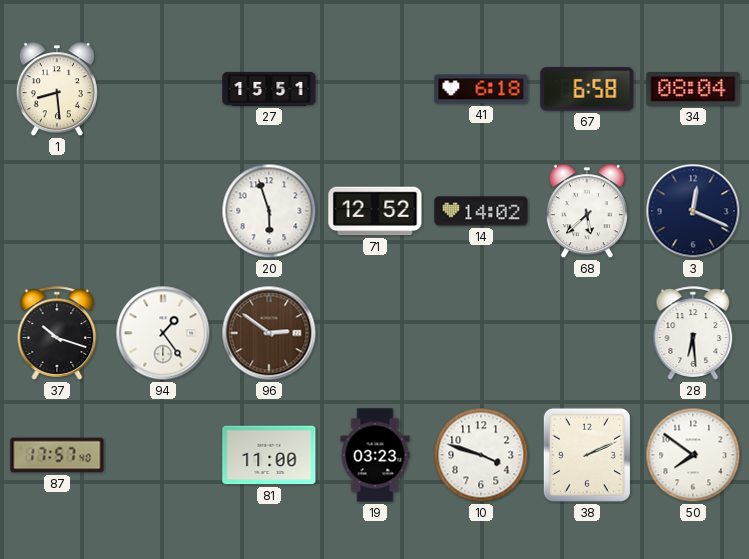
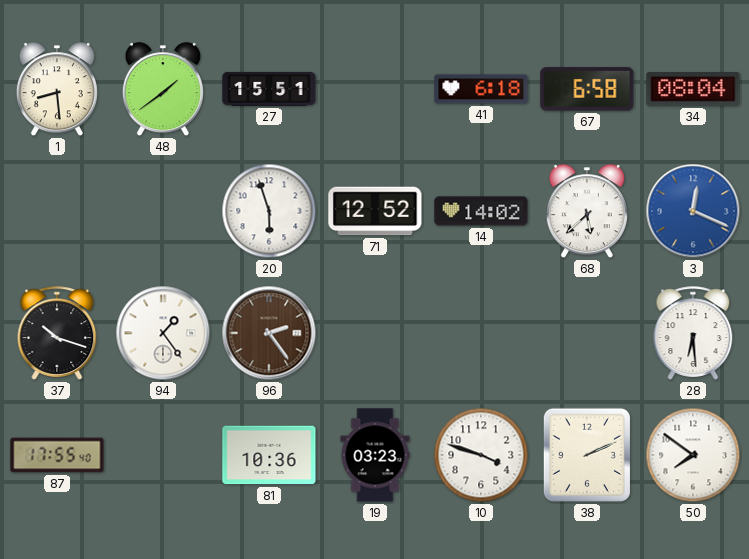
48: none -> 1:39
3 dial: navy -> blue
96: 2:51 -> 2:24
87: 17:57 -> 17:55
81: 11:00 -> 10:36
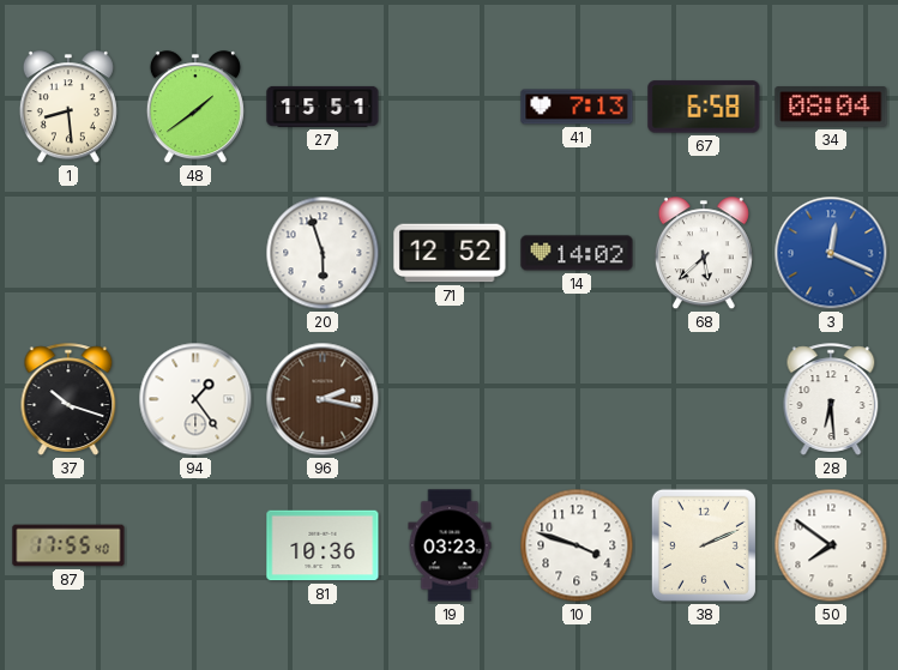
41: 6:18 -> 7:13
96: 2:24 -> 2:17
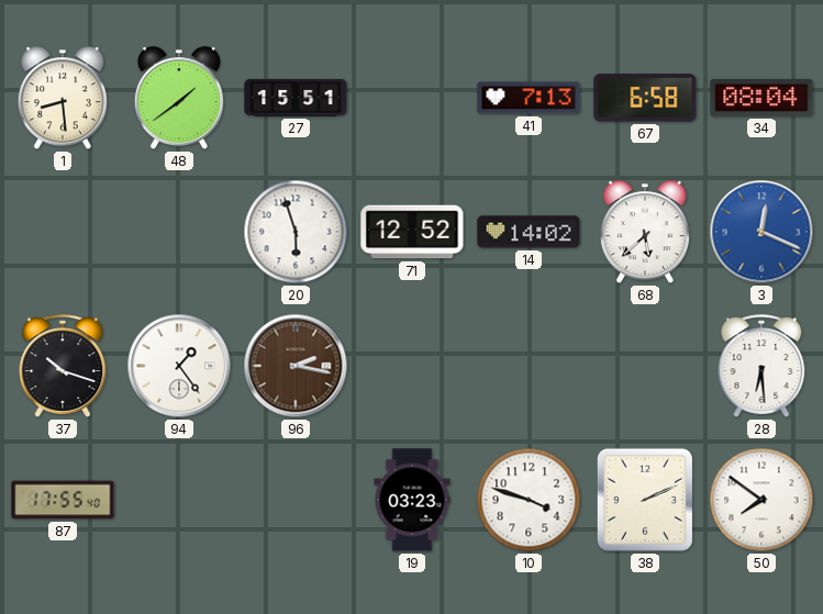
81: 10:36 -> none
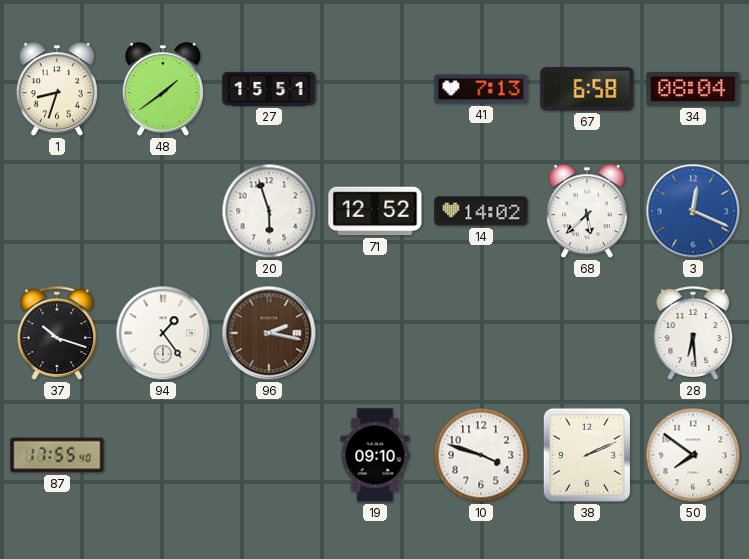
1: 8:29 -> 8:33
19: 03:23 -> 09:10
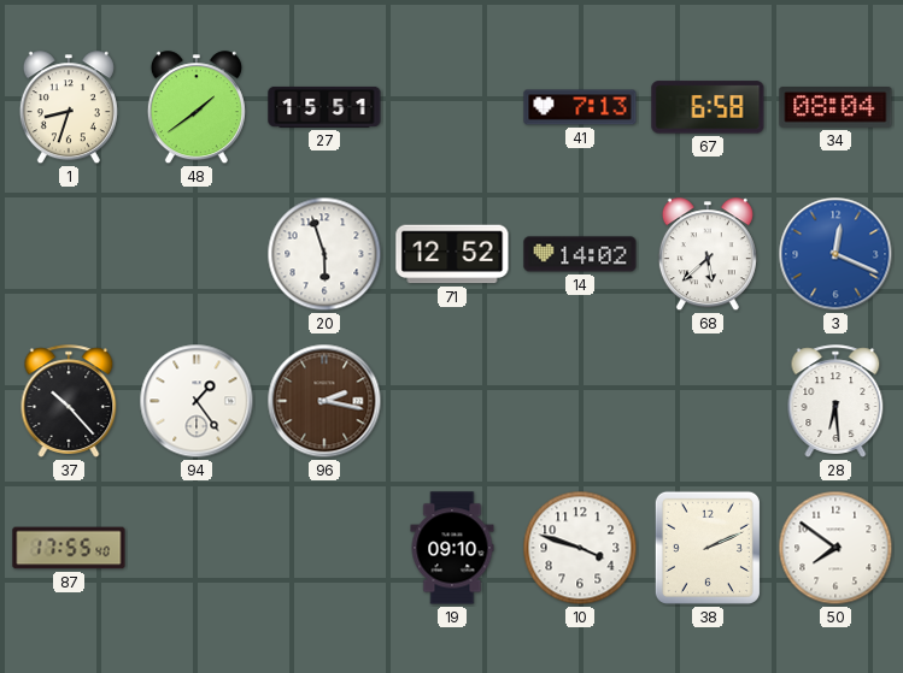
37: 10:18 -> 10:23
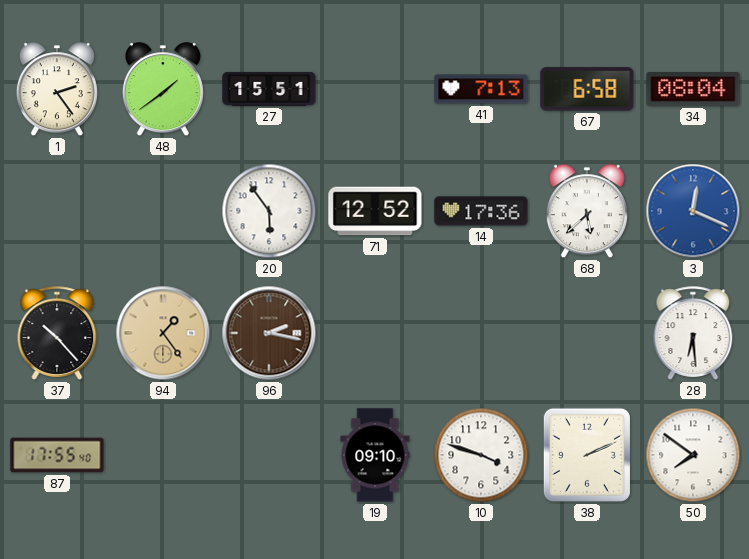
1: 8:33 -> 2:24
20: 5:57 -> 5:54
14: 14:02 -> 17:36
94 dial: white -> champagne
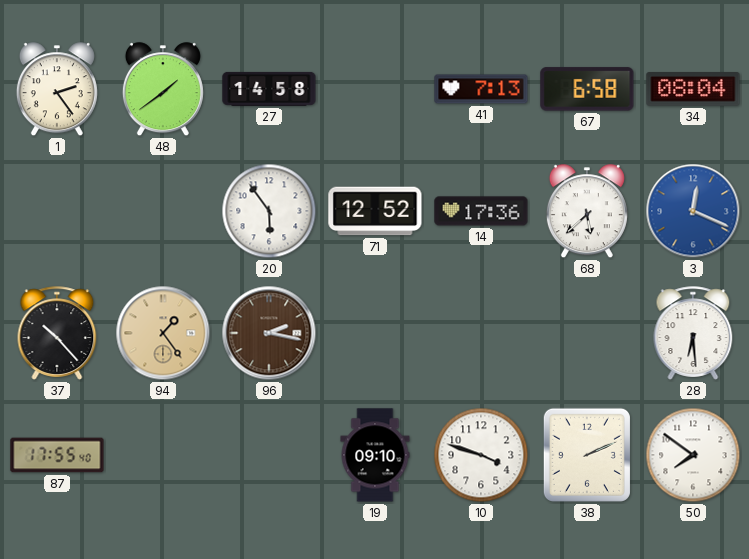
27: 15:51 -> 14:58
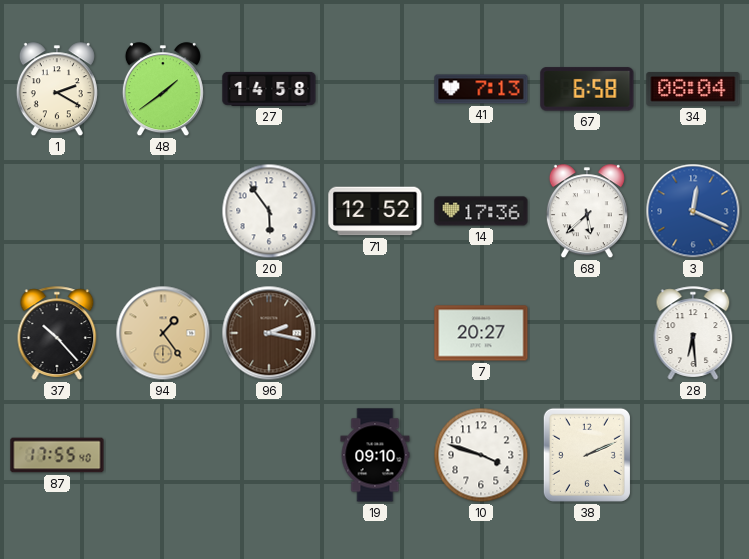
1: 2:24 -> 2:20
7: none -> 20:27
50: 7:51 -> none
